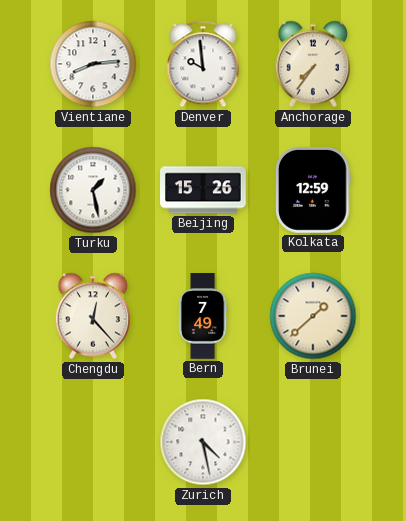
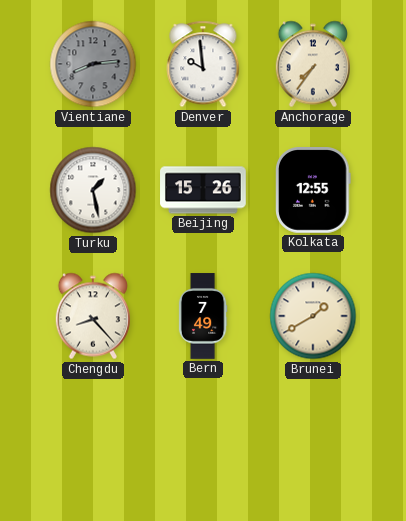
Vientiane dial: white -> grey
Kolkata: 12:59 -> 12:55
Chengdu: 12:23 -> 8:23
Brunei: 1:38 -> 1:40
Zurich: 4:28 -> none
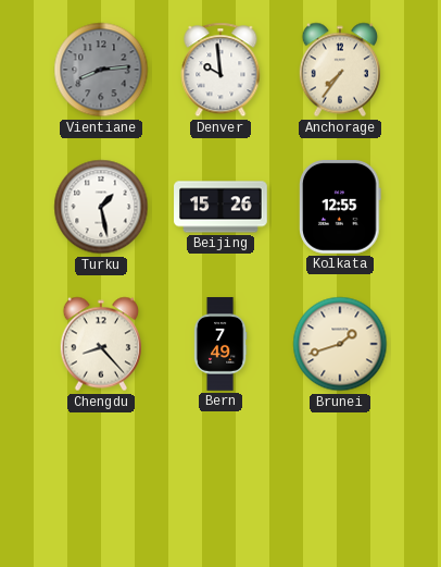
Brunei: 1:40 -> 1:42
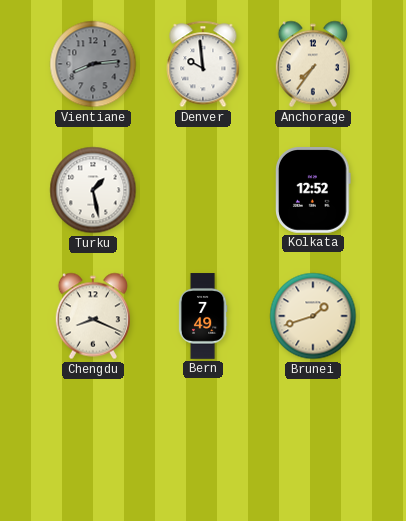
Beijing: 15:26 -> none
Kolkata: 12:55 -> 12:52
Chengdu: 8:23 -> 8:19
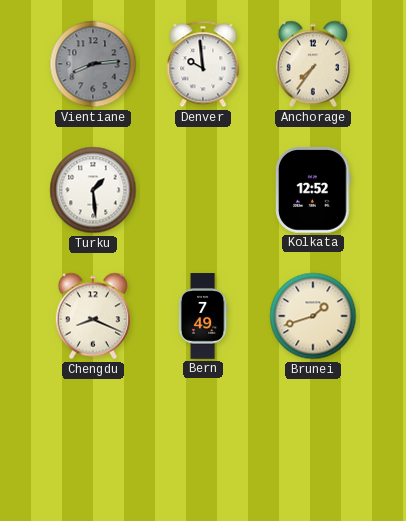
Turku: 1:28 -> 1:29
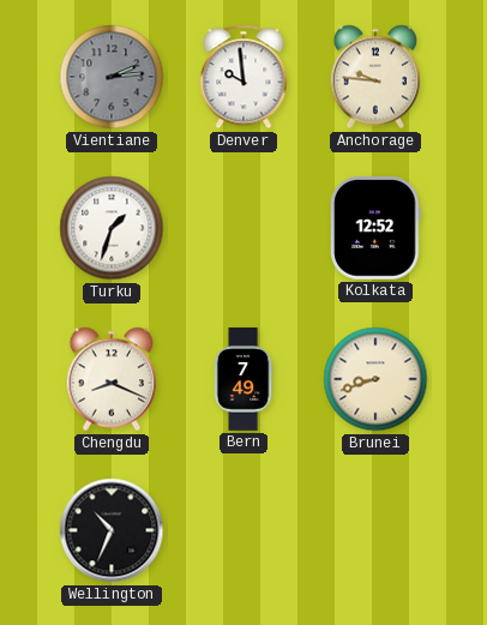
Vientiane: 8:14 -> 2:14
Anchorage: 7:36 -> 9:46
Turku: 1:29 -> 1:33
Brunei: 1:42 -> 8:42
Wellington: none -> 10:34
